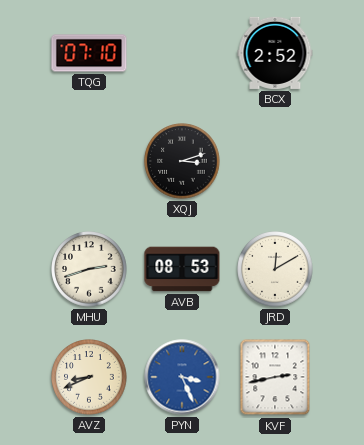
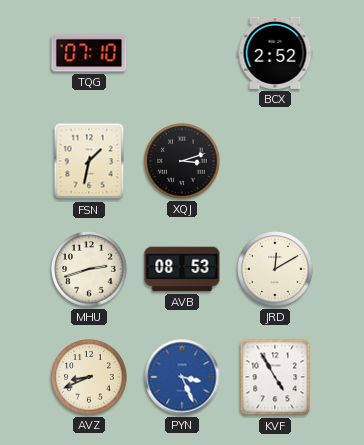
FSN: none -> 1:32
KVF: 2:43 -> 4:55
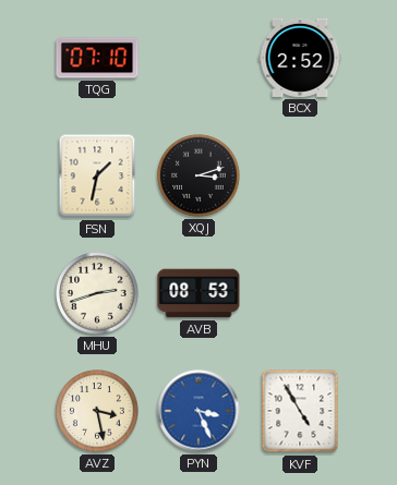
JRD: 12:10 -> none
AVZ: 8:41 -> 3:28
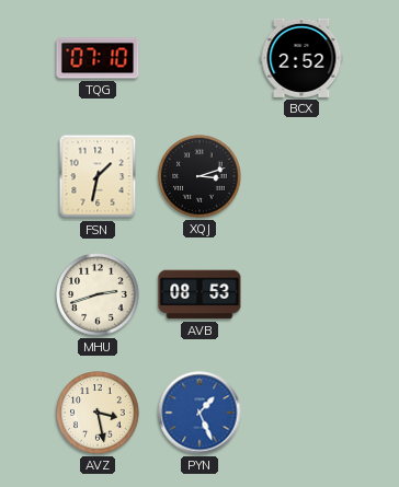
PYN: 3:26 -> 1:26
KVF: 4:55 -> none
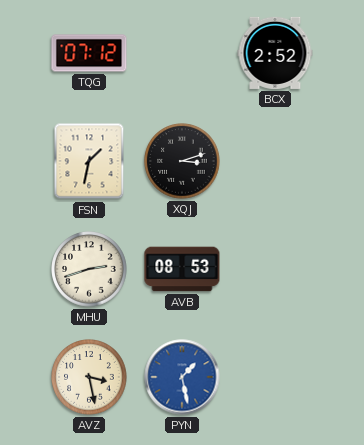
TQG: 07:10 -> 07:12
PYN: 1:26 -> 1:28
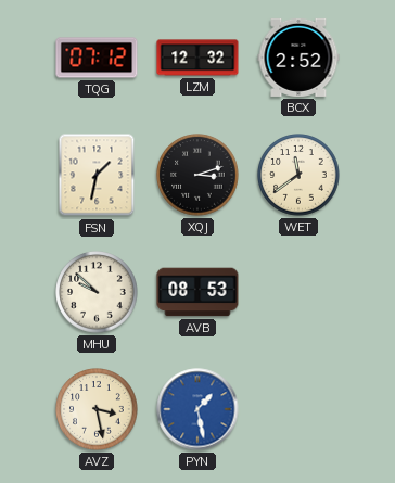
LZM: none -> 12:32
WET: none -> 11:39
MHU: 2:42 -> 9:52
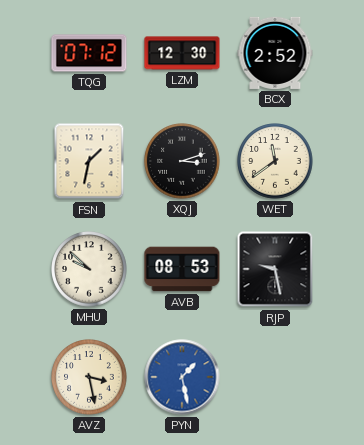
LZM: 12:32 -> 12:30
RJP: none -> 9:28
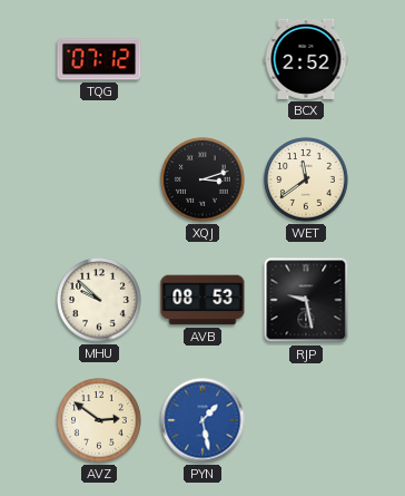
LZM: 12:30 -> none
FSN: 1:32 -> none
AVZ: 3:28 -> 2:51
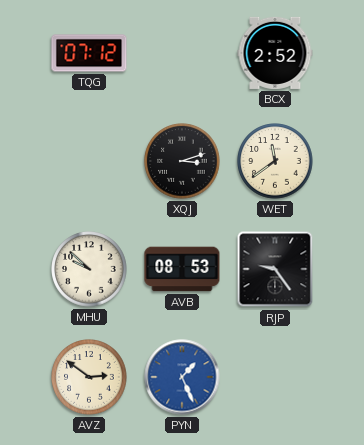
RJP: 9:28 -> 9:24
PYN: 1:28 -> 1:26
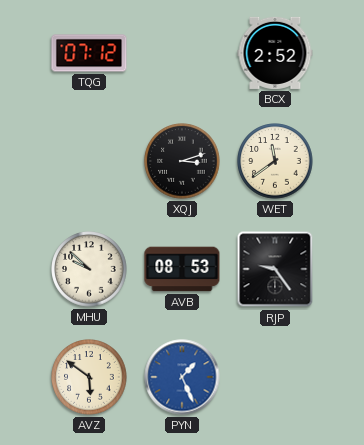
AVZ: 2:51 -> 5:51
